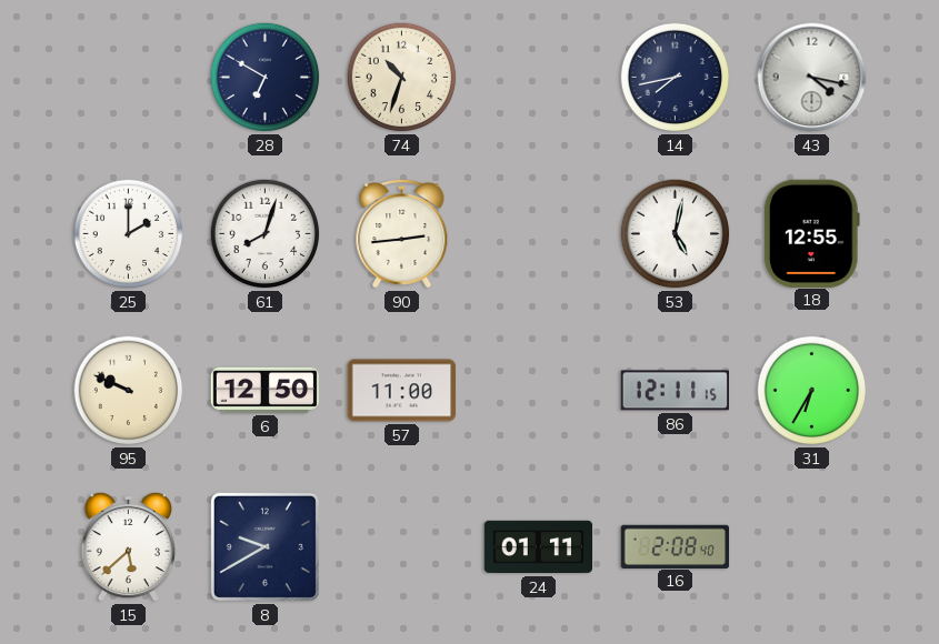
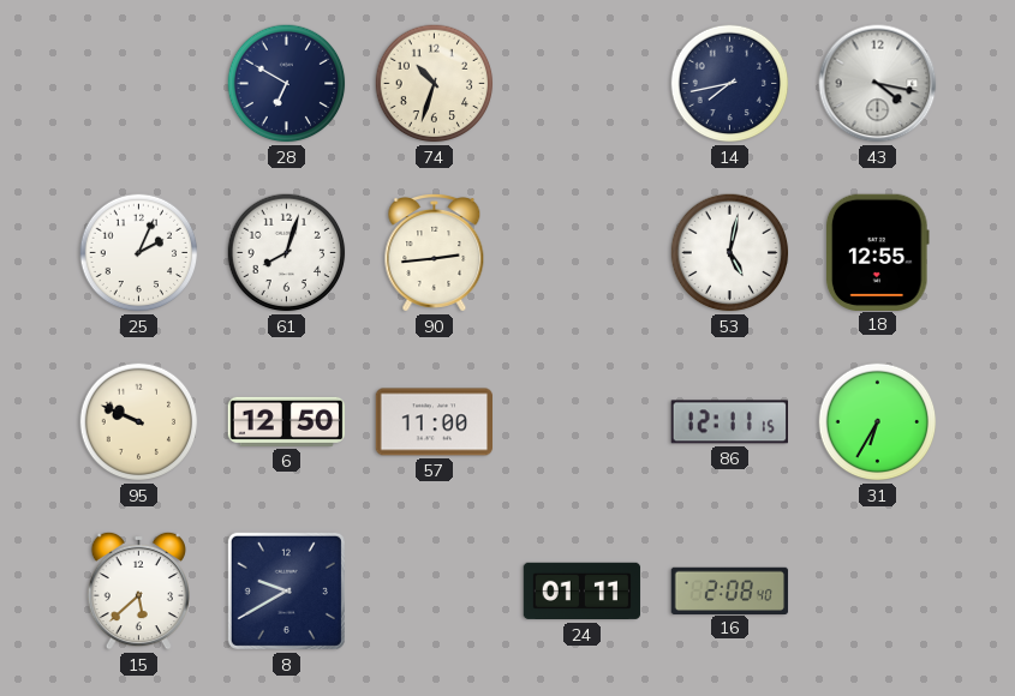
25: 2:00 -> 2:04
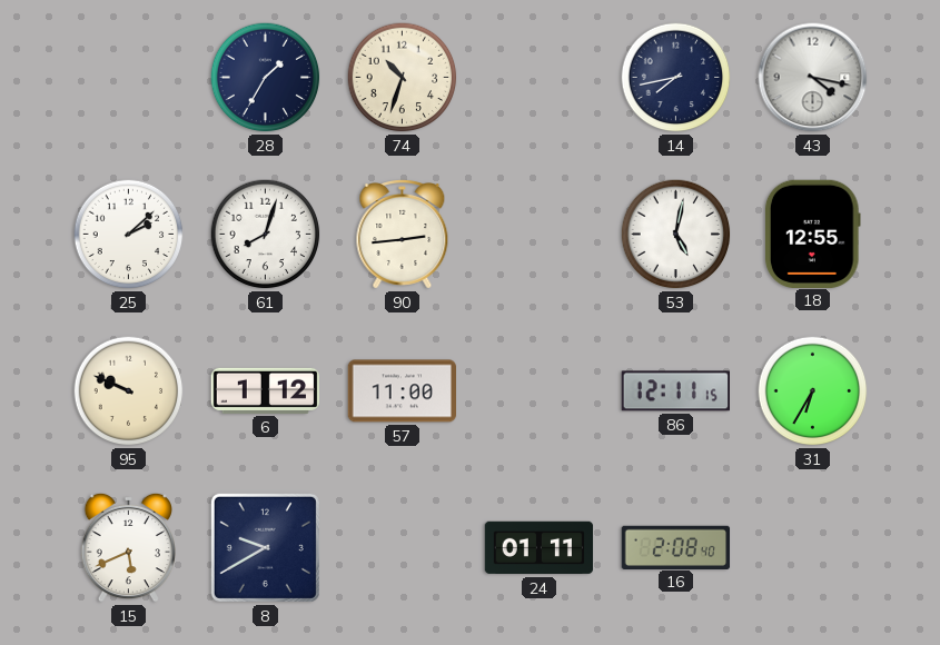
28: 6:50 -> 1:35
25: 2:04 -> 2:08
6: 12:50 -> 1:12
15: 5:38 -> 5:41
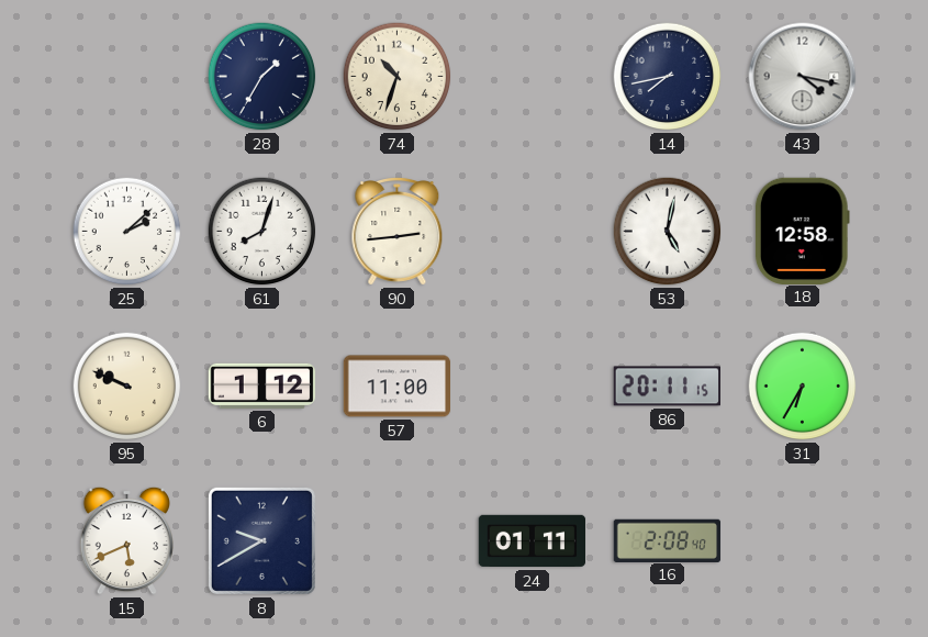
18: 12:55 -> 12:58
86: 12:11 -> 20:11
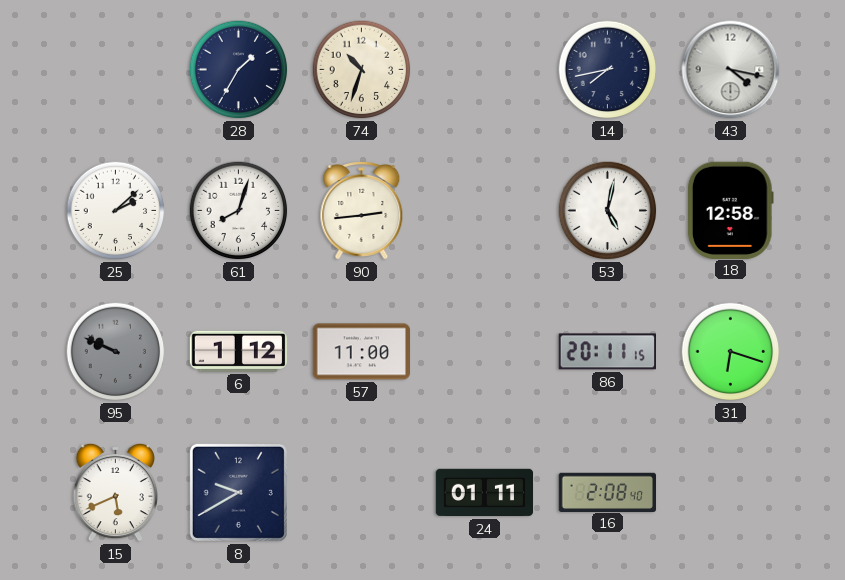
95 dial: cream -> grey
31: 6:35 -> 6:18
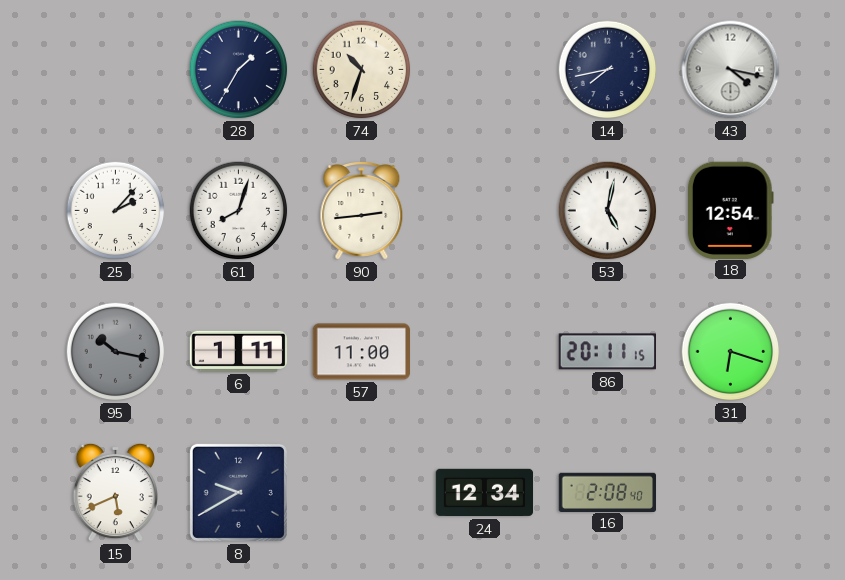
25: 2:08 -> 2:07
18: 12:58 -> 12:54
95: 9:49 -> 10:17
6: 1:12 -> 1:11
24: 01:11 -> 12:34
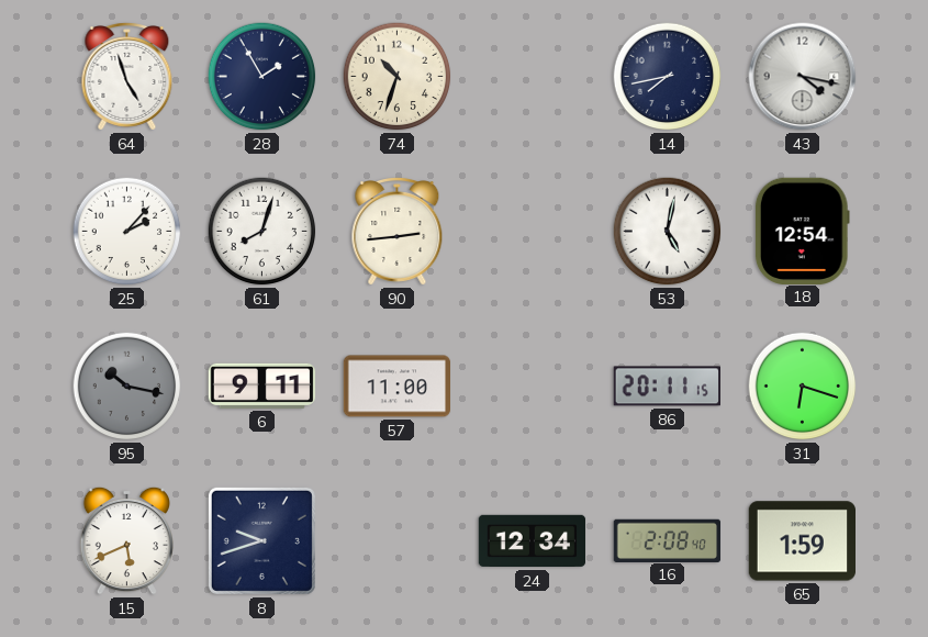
64: none -> 4:57
28: 1:35 -> 1:55
6: 1:11 -> 9:11
8: 9:40 -> 9:42
65: none -> 1:59
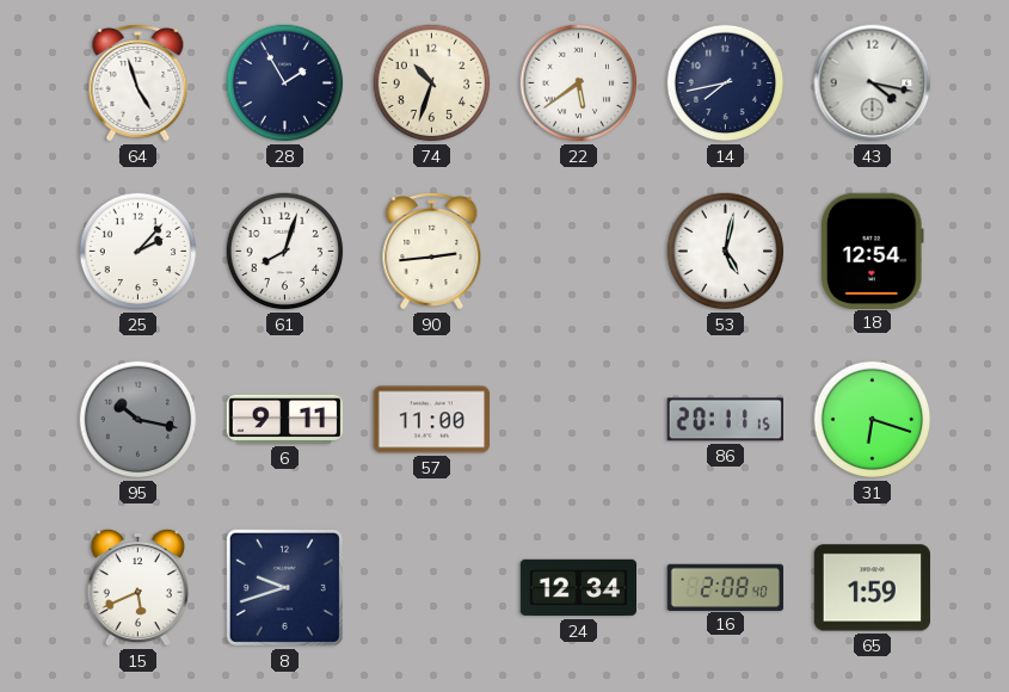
22: none -> 5:39
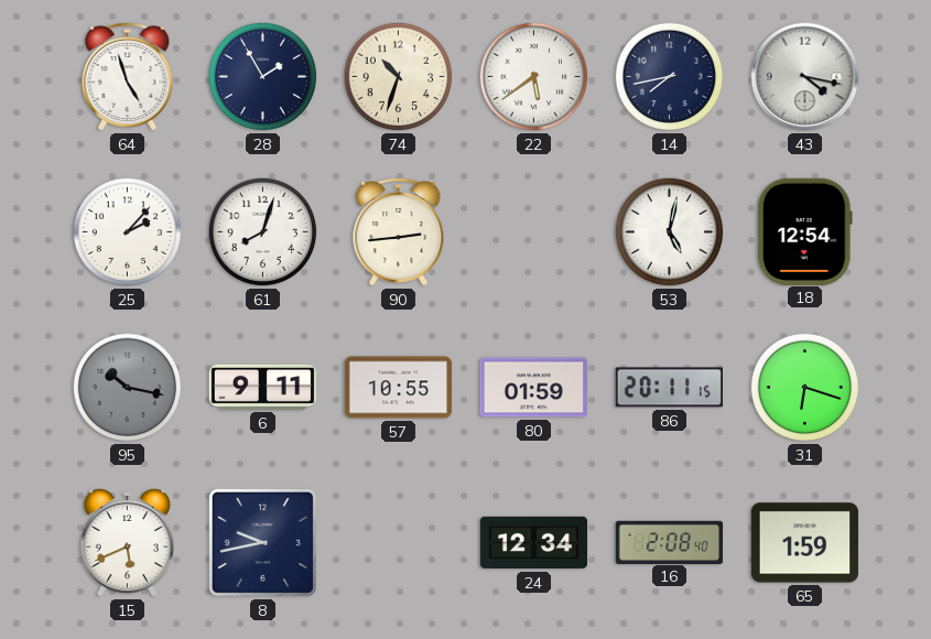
57: 11:00 -> 10:55
80: none -> 01:59
8: 9:42 -> 9:43
